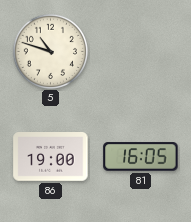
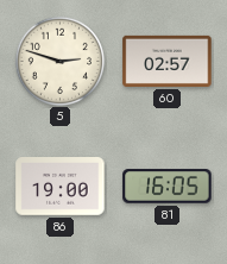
5: 10:48 -> 2:48
60: none -> 02:57
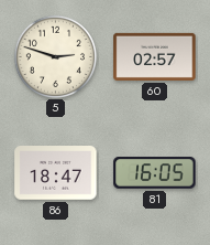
86: 19:00 -> 18:47
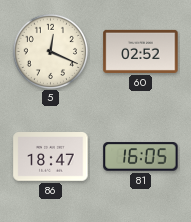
5: 2:48 -> 12:19
60: 02:57 -> 02:52
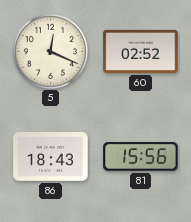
86: 18:47 -> 18:43
81: 16:05 -> 15:56
